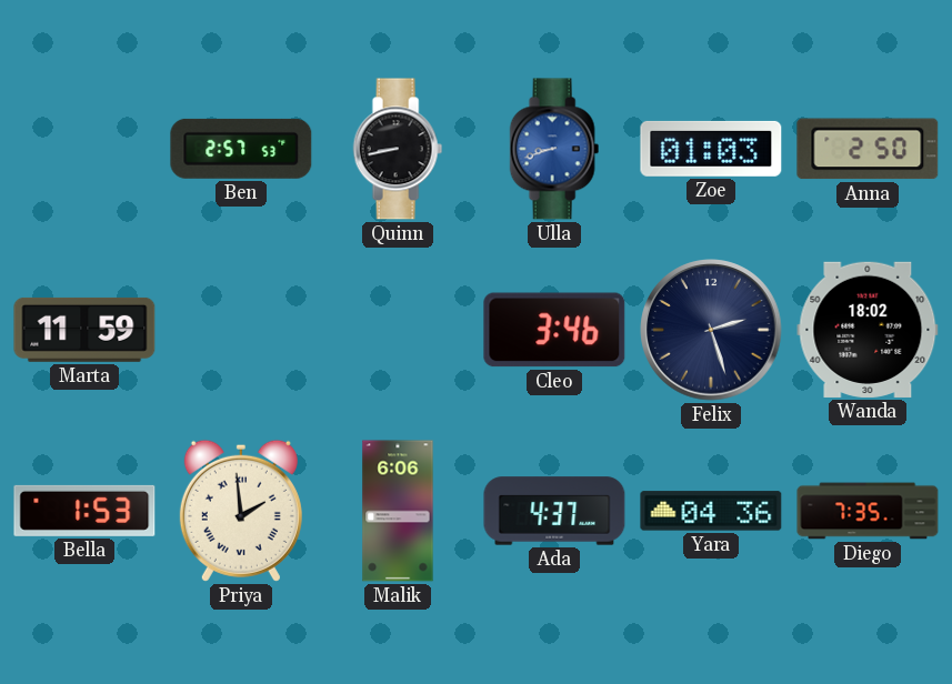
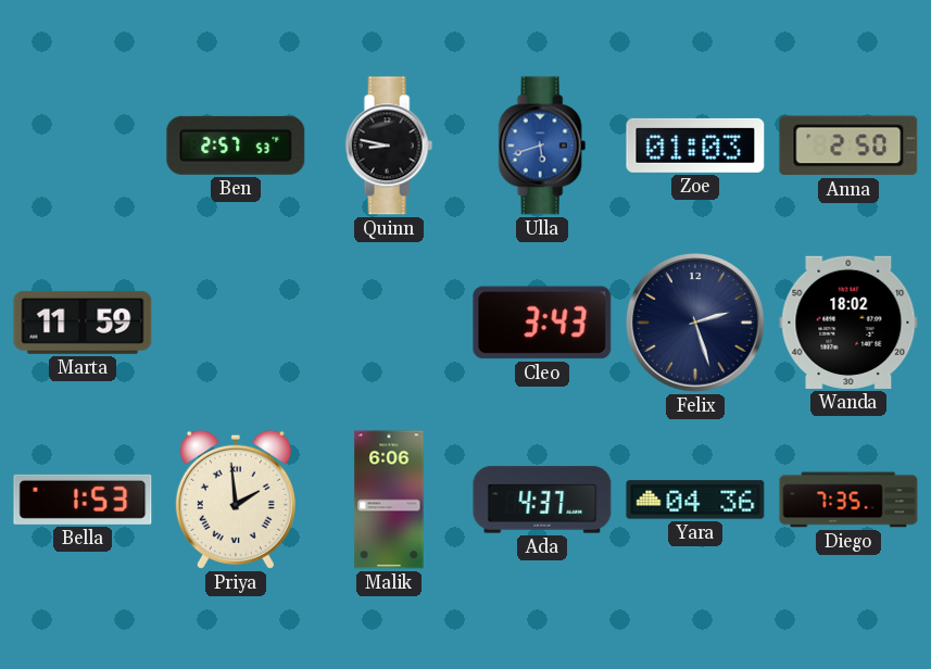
Quinn: 8:43 -> 8:47
Ulla: 8:42 -> 5:42
Cleo: 3:46 -> 3:43
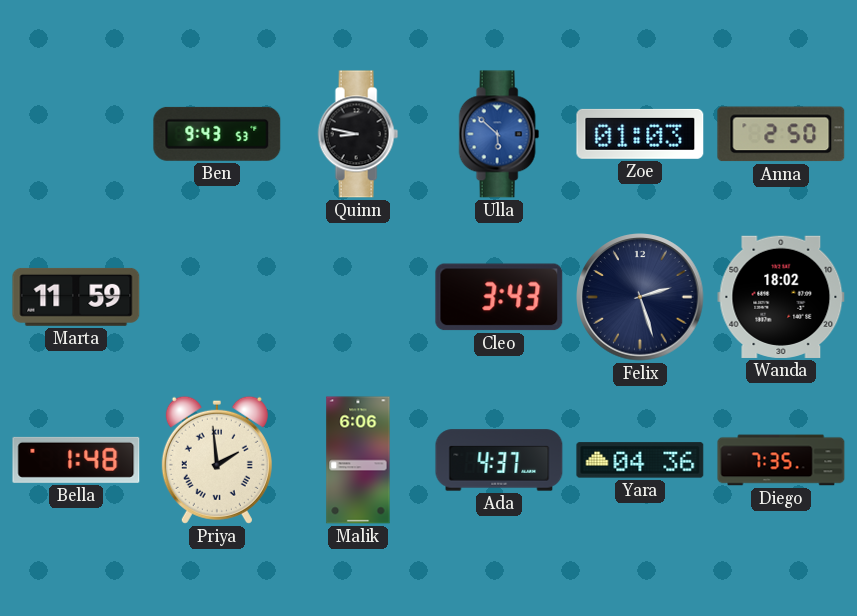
Ben: 2:57 -> 9:43
Ulla: 5:42 -> 5:52
Bella: 1:53 -> 1:48
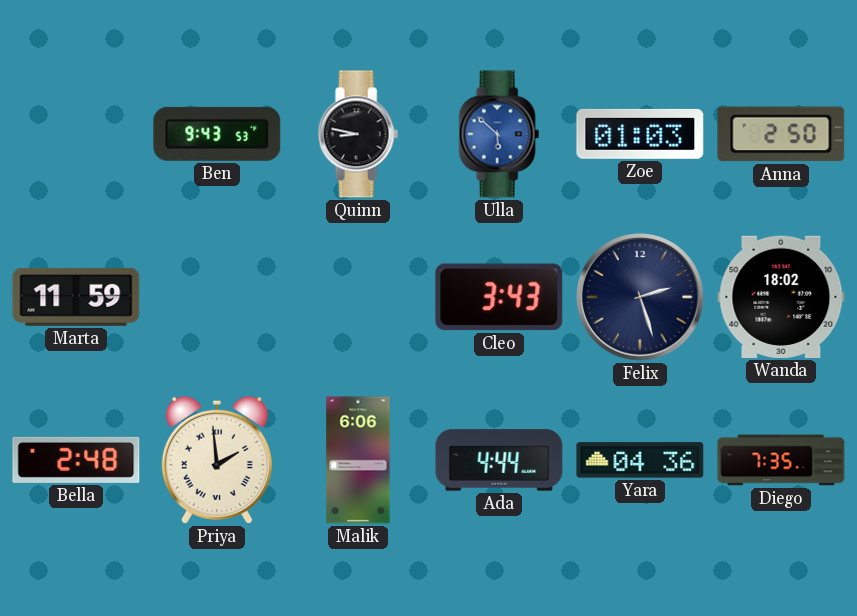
Bella: 1:48 -> 2:48
Ada: 4:37 -> 4:44
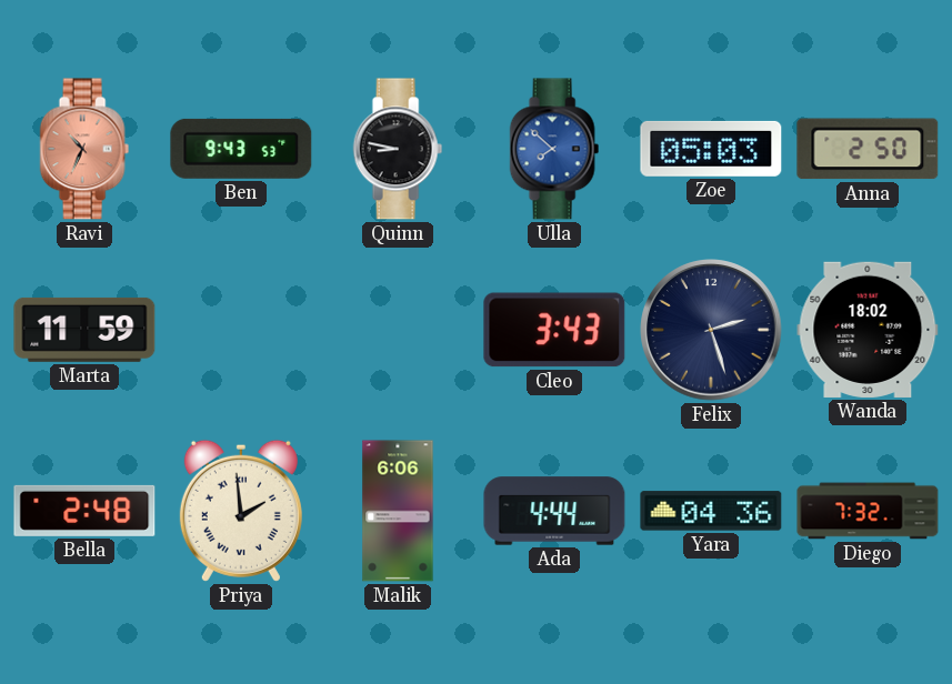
Ravi: none -> 10:34
Ulla: 5:52 -> 7:52
Zoe: 01:03 -> 05:03
Diego: 7:35 -> 7:32
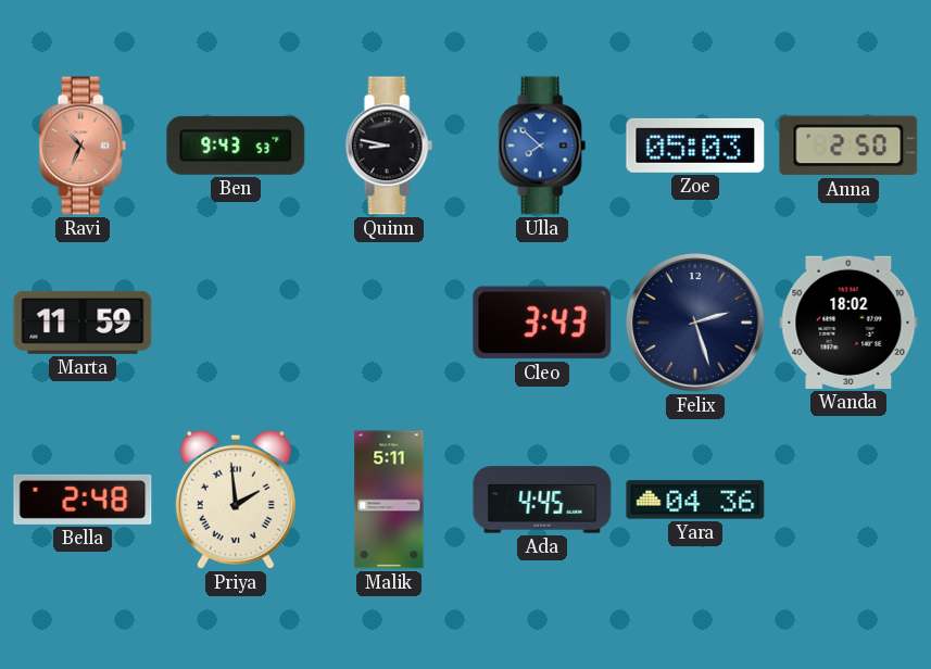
Malik: 6:06 -> 5:11
Ada: 4:44 -> 4:45
Diego: 7:32 -> none
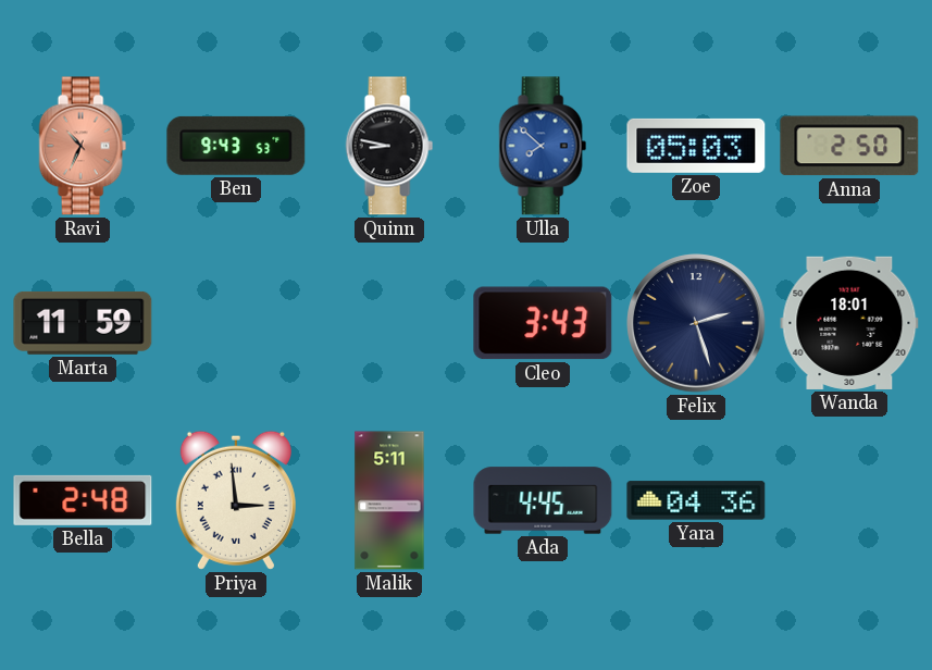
Wanda: 18:02 -> 18:01
Priya: 1:59 -> 2:59
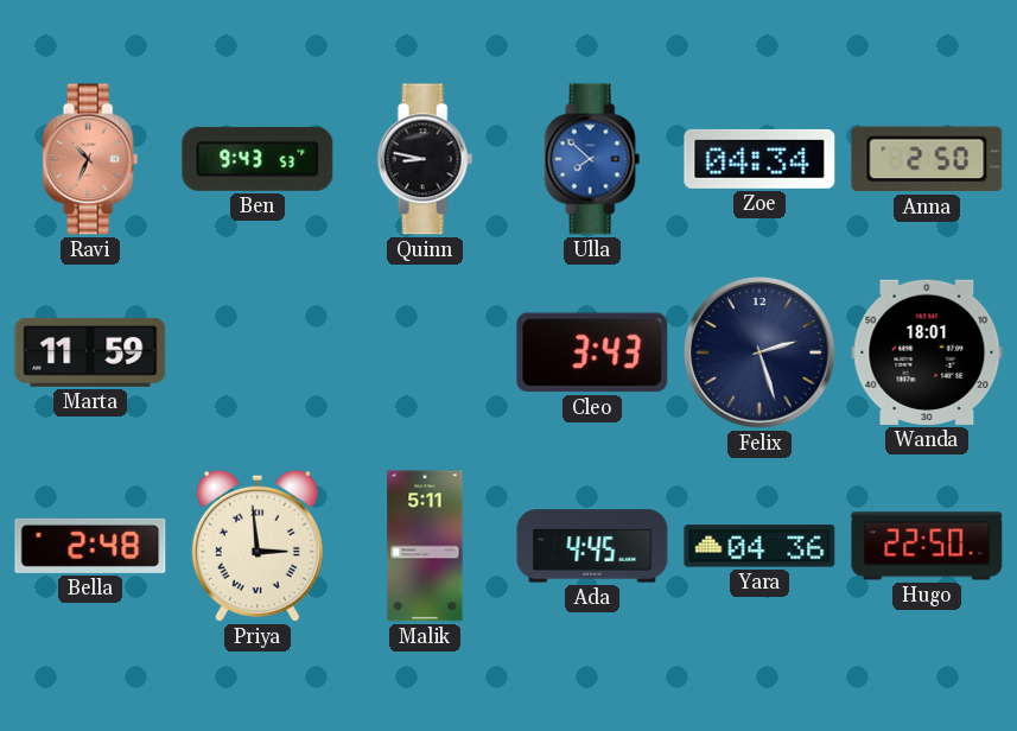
Zoe: 05:03 -> 04:34
Hugo: none -> 22:50
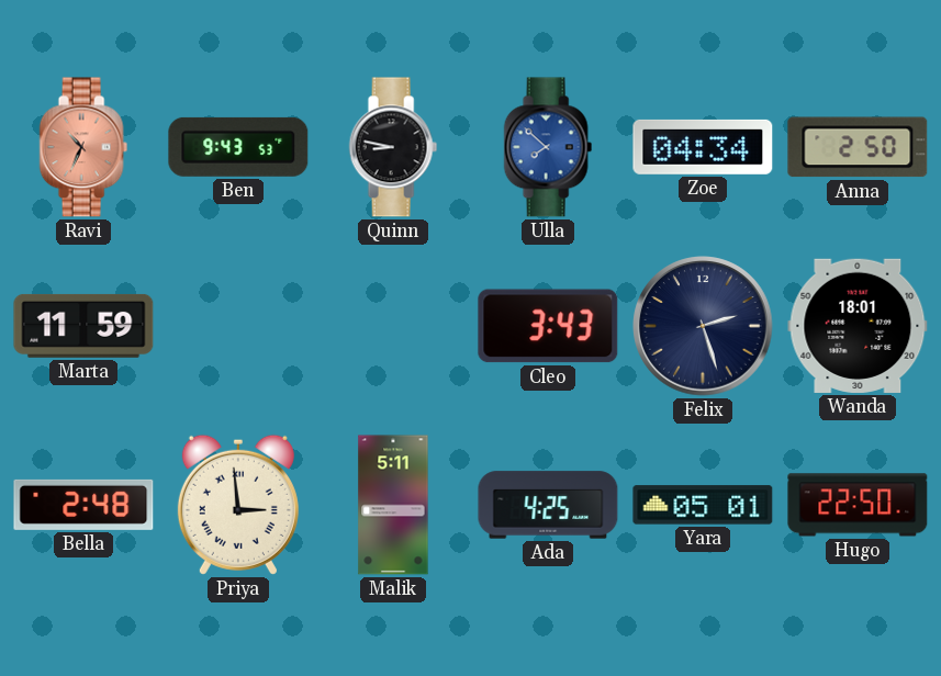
Ada: 4:45 -> 4:25
Yara: 04:36 -> 05:01
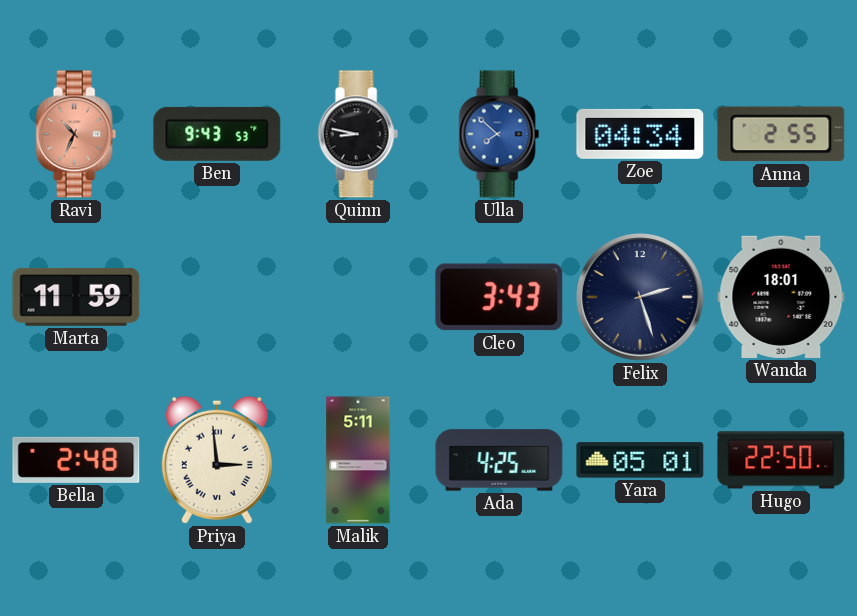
Anna: 2:50 -> 2:55
